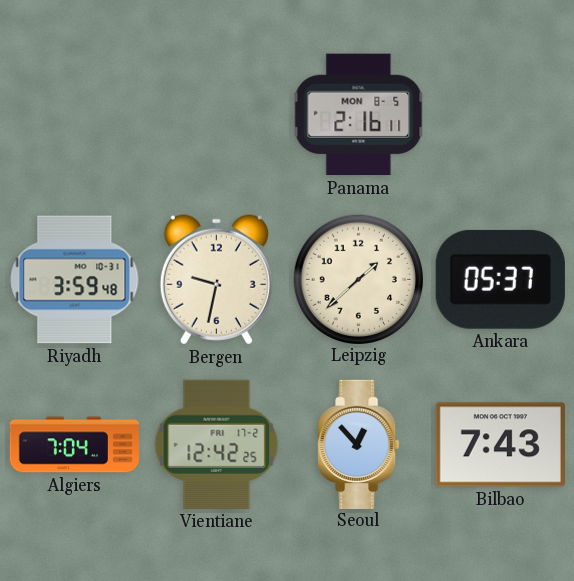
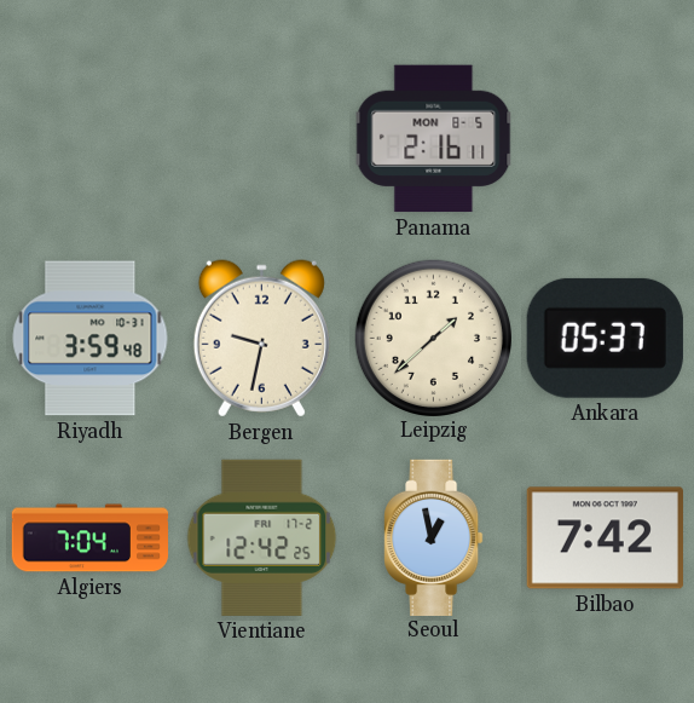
Seoul: 12:53 -> 12:58
Bilbao: 7:43 -> 7:42
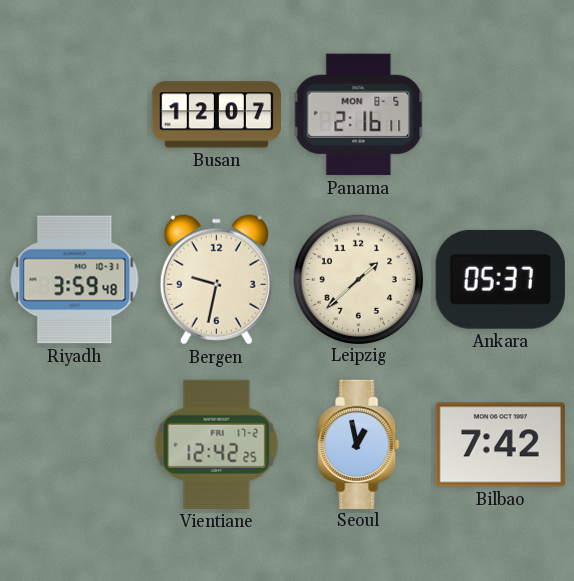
Busan: none -> 12:07
Algiers: 7:04 -> none
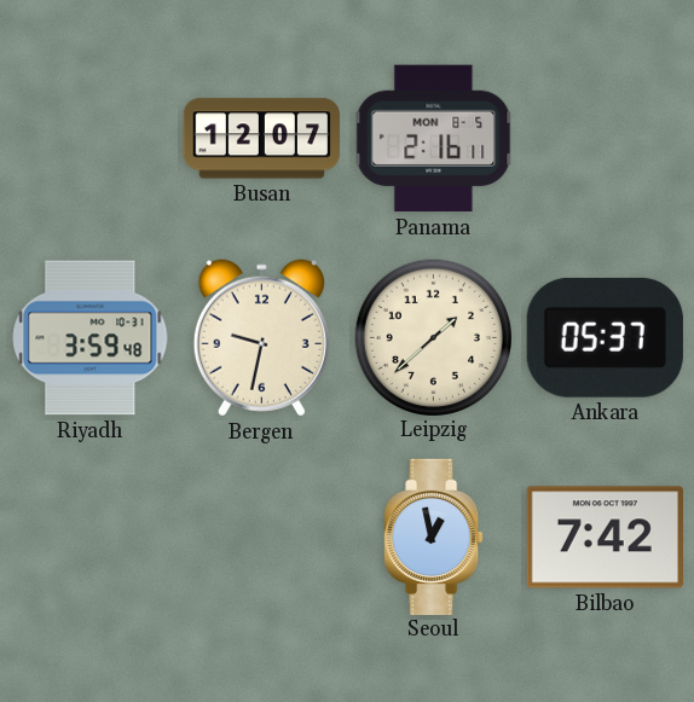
Vientiane: 12:42 -> none
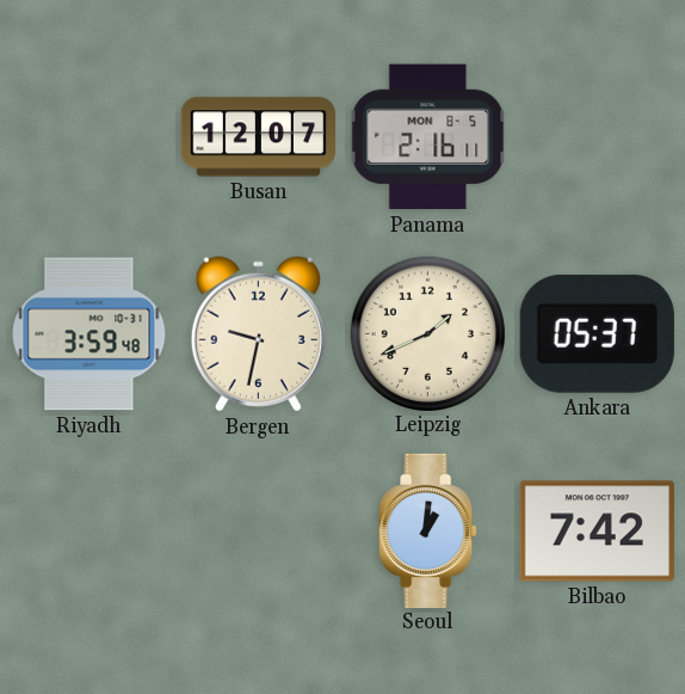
Leipzig: 1:38 -> 1:41
Seoul: 12:58 -> 1:01
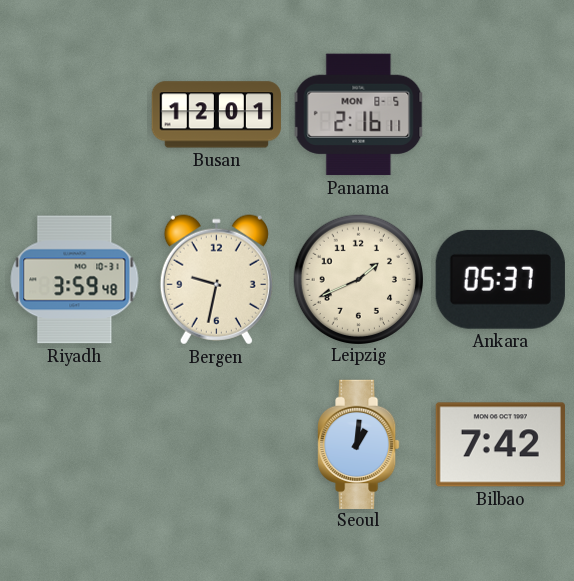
Busan: 12:07 -> 12:01
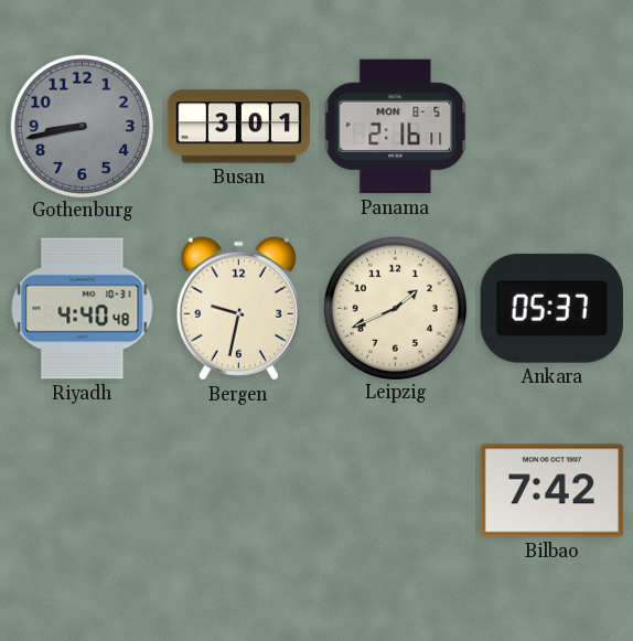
Gothenburg: none -> 8:43
Busan: 12:01 -> 3:01
Riyadh: 3:59 -> 4:40
Seoul: 1:01 -> none
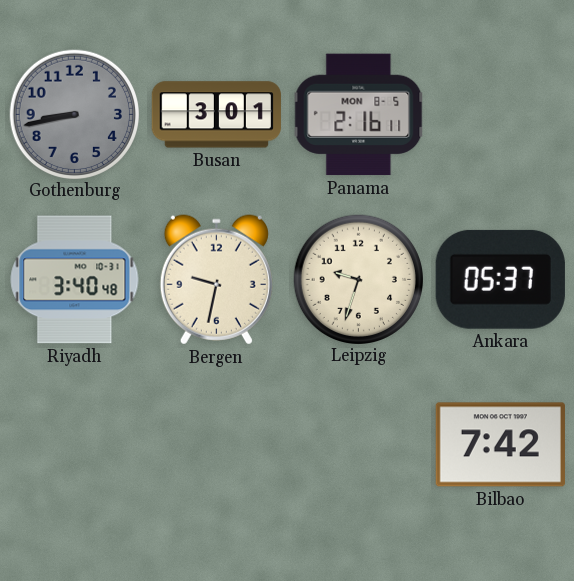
Riyadh: 4:40 -> 3:40
Leipzig: 1:41 -> 9:33
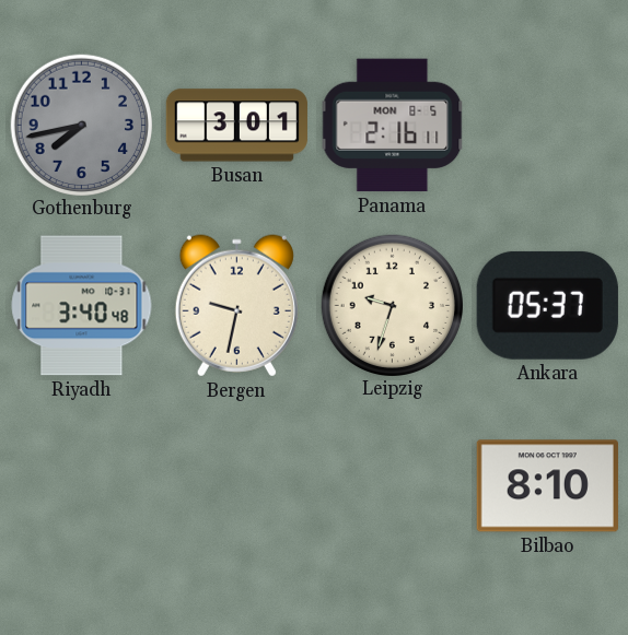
Gothenburg: 8:43 -> 7:43
Bilbao: 7:42 -> 8:10
